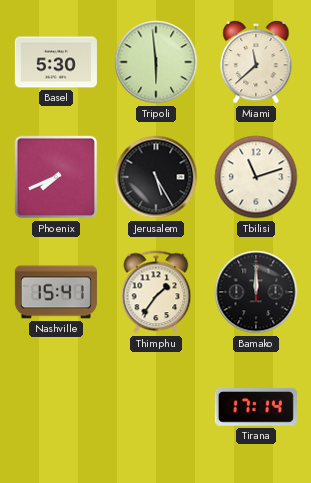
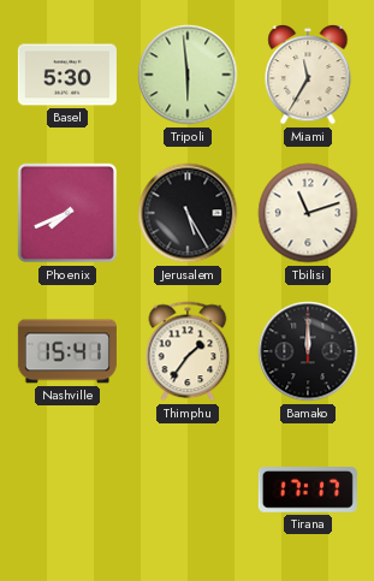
Miami: 11:38 -> 11:35
Tirana: 17:14 -> 17:17
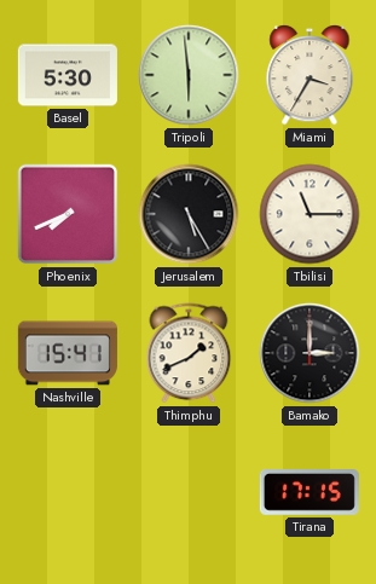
Miami: 11:35 -> 3:35
Tbilisi: 11:12 -> 11:15
Thimphu: 1:36 -> 1:41
Bamako: 12:00 -> 3:00
Tirana: 17:17 -> 17:15
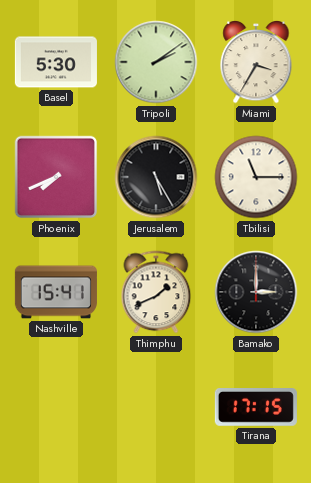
Tripoli: 5:59 -> 2:09
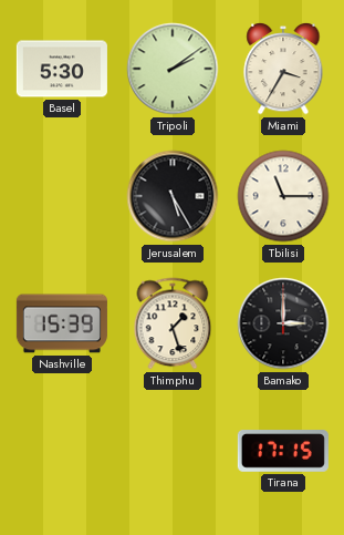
Phoenix: 7:41 -> none
Nashville: 15:41 -> 15:39
Thimphu: 1:41 -> 1:27
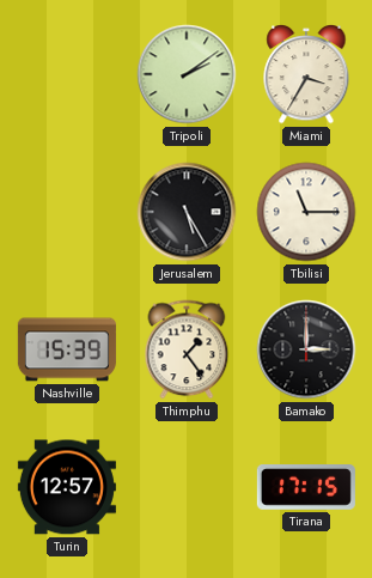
Basel: 5:30 -> none
Thimphu: 1:27 -> 1:24
Turin: none -> 12:57
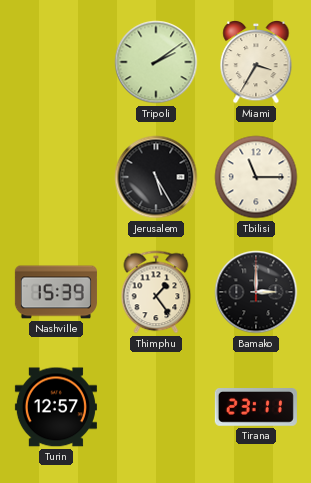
Tirana: 17:15 -> 23:11
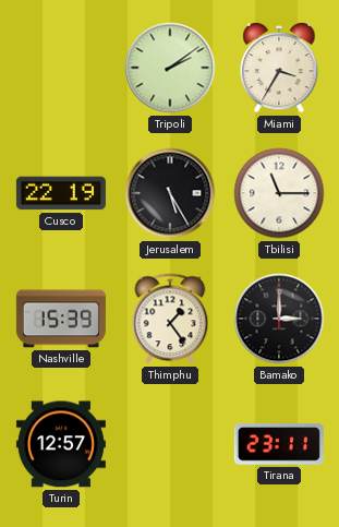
Cusco: none -> 22:19
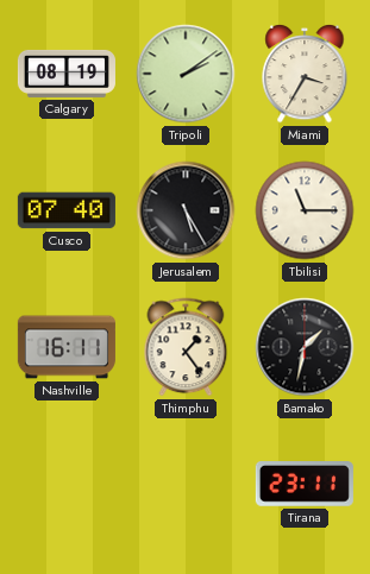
Calgary: none -> 08:19
Cusco: 22:19 -> 07:40
Nashville: 15:39 -> 16:11
Bamako: 3:00 -> 1:32
Turin: 12:57 -> none
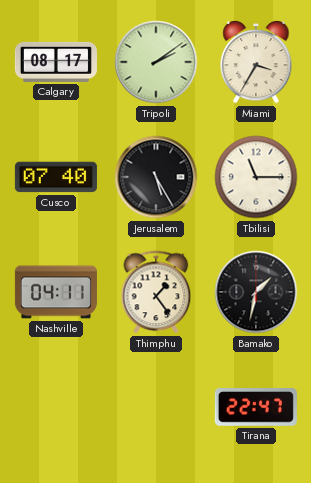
Calgary: 08:19 -> 08:17
Nashville: 16:11 -> 04:11
Tirana: 23:11 -> 22:47
